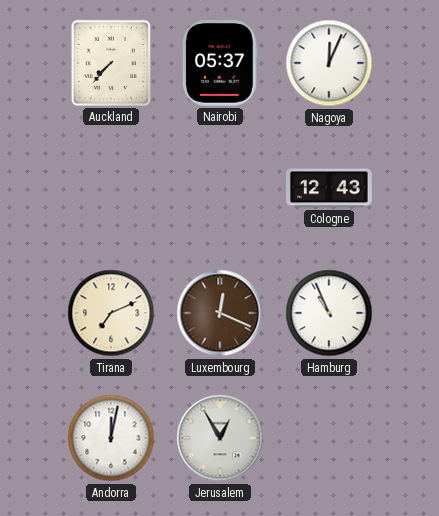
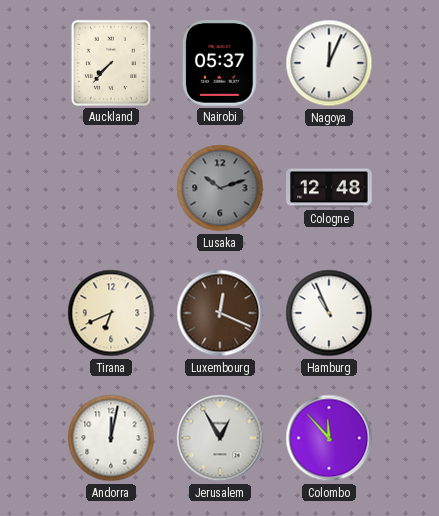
Lusaka: none -> 10:12
Cologne: 12:43 -> 12:48
Tirana: 7:11 -> 6:41
Colombo: none -> 11:53
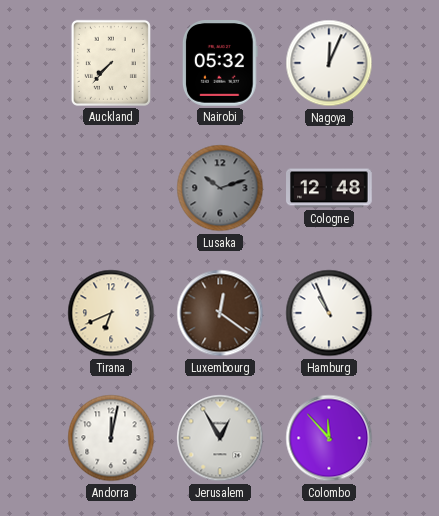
Nairobi: 05:37 -> 05:32
Luxembourg: 12:19 -> 12:21
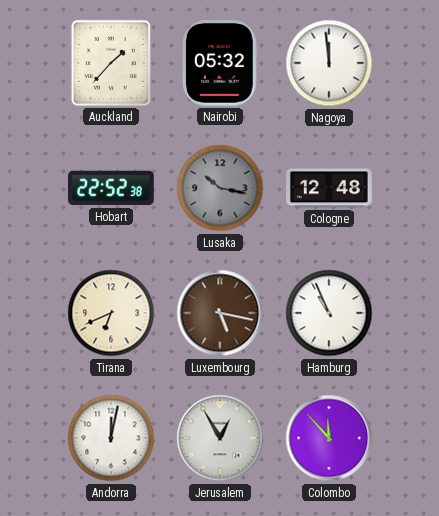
Auckland: 7:37 -> 1:37
Nagoya: 12:04 -> 11:59
Hobart: none -> 22:52
Lusaka: 10:12 -> 10:17
Luxembourg: 12:21 -> 5:17
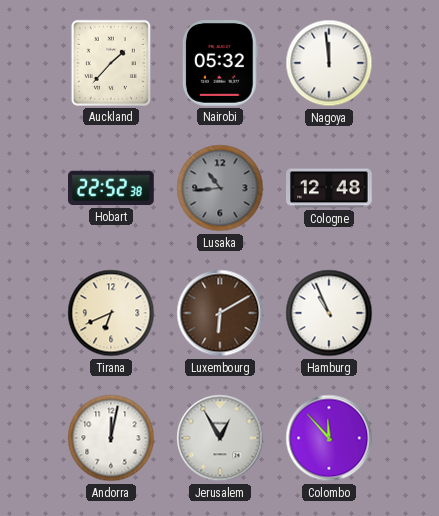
Lusaka: 10:17 -> 10:44
Luxembourg: 5:17 -> 6:10
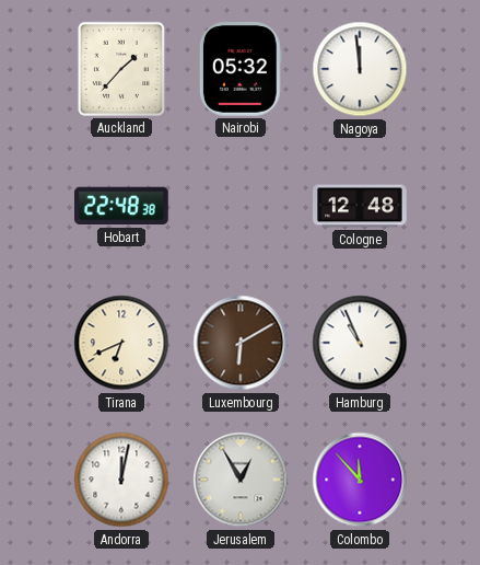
Hobart: 22:52 -> 22:48
Lusaka: 10:44 -> none
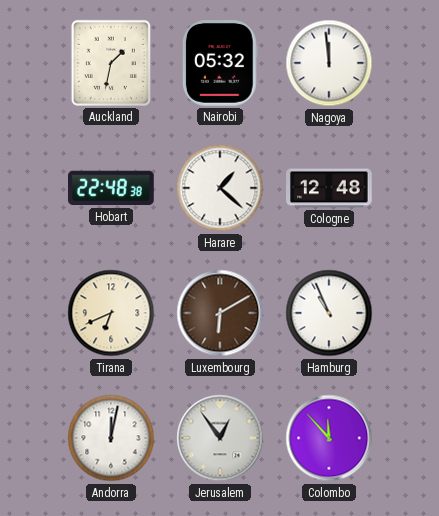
Auckland: 1:37 -> 1:32
Harare: none -> 1:22
Jerusalem: 12:55 -> 12:54
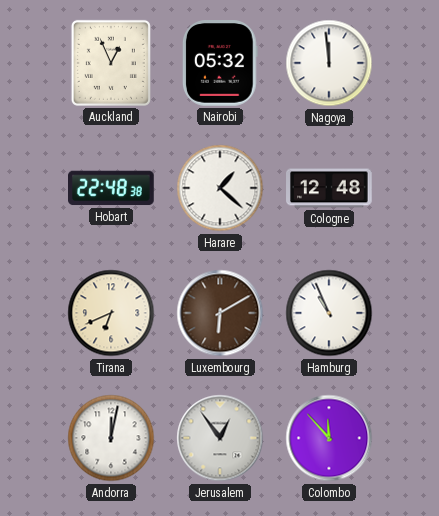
Auckland: 1:32 -> 12:56
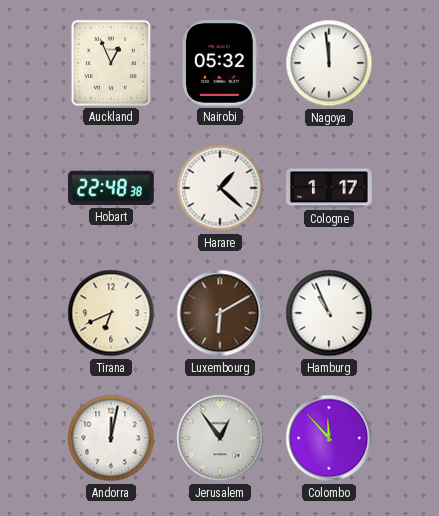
Cologne: 12:48 -> 1:17
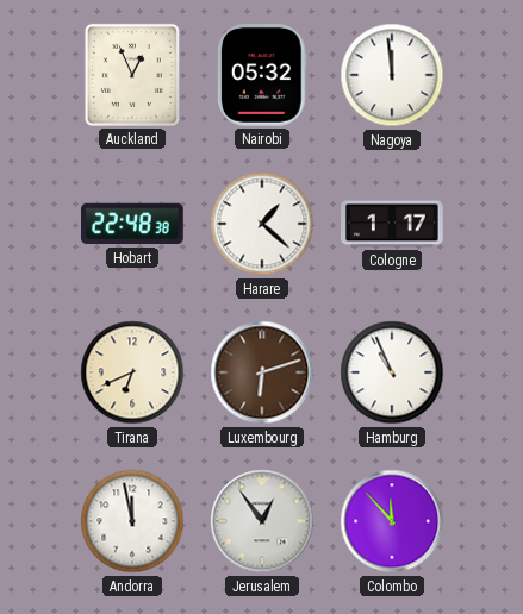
Luxembourg: 6:10 -> 6:12
Andorra: 12:02 -> 11:58
